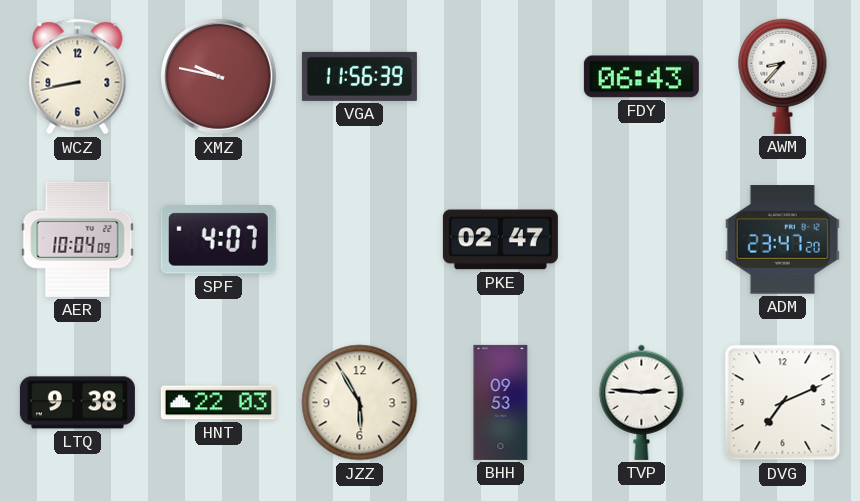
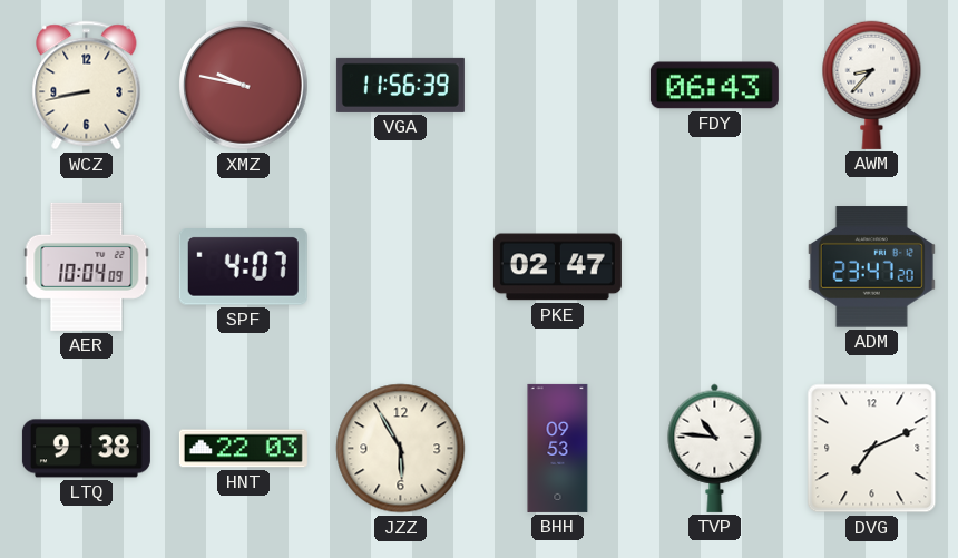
TVP: 2:46 -> 10:46
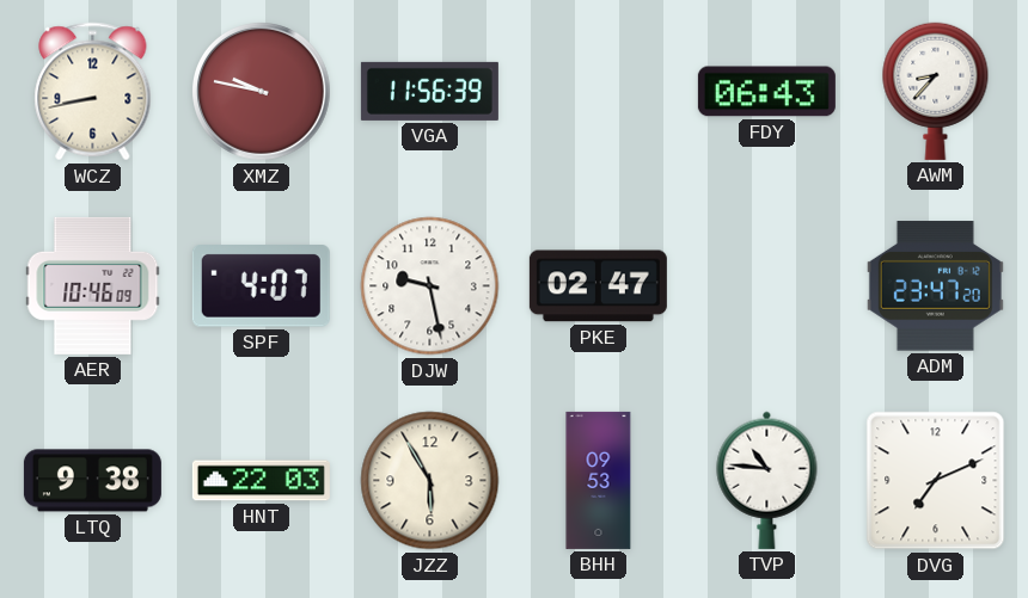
AER: 10:04 -> 10:46
DJW: none -> 9:28
